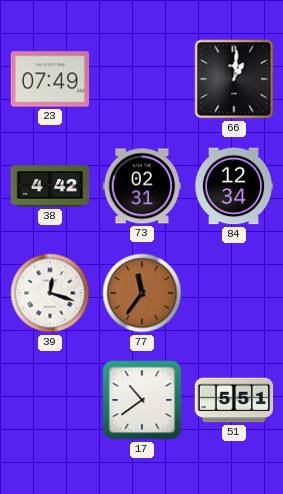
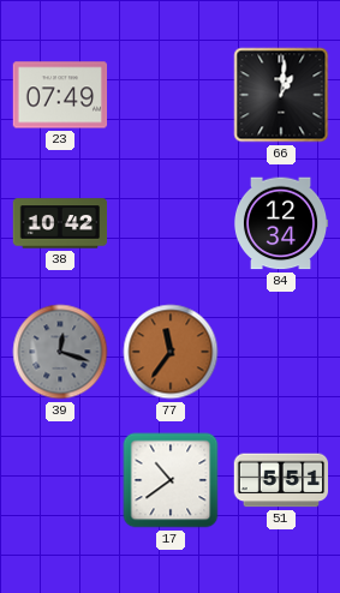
38: 4:42 -> 10:42
73: 02:31 -> none
39 dial: white -> grey
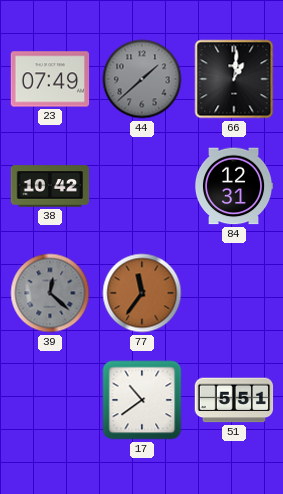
44: none -> 1:38
84: 12:34 -> 12:31
39: 12:18 -> 12:22
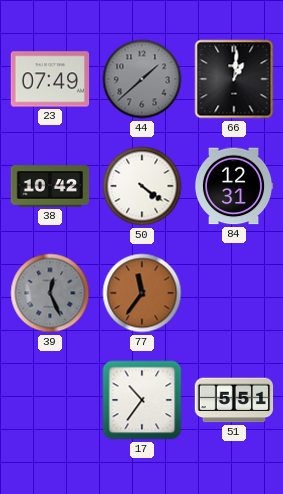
50: none -> 4:21
39: 12:22 -> 12:26
17: 10:39 -> 10:36
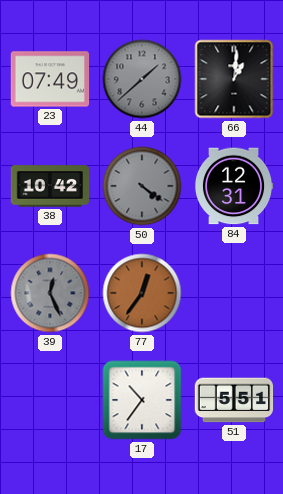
50 dial: white -> grey
77: 11:36 -> 12:36
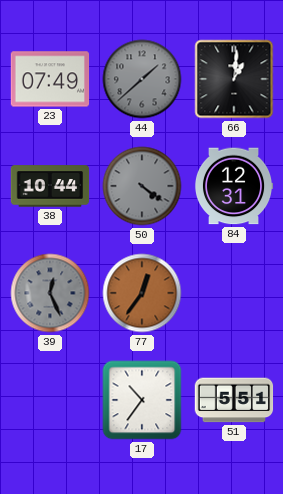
38: 10:42 -> 10:44
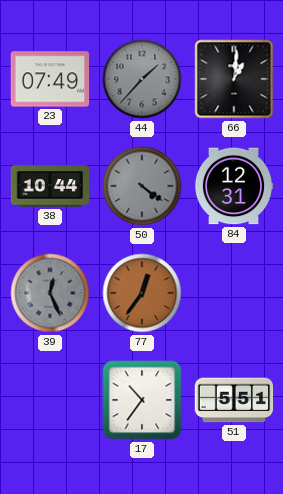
44: 1:38 -> 1:37
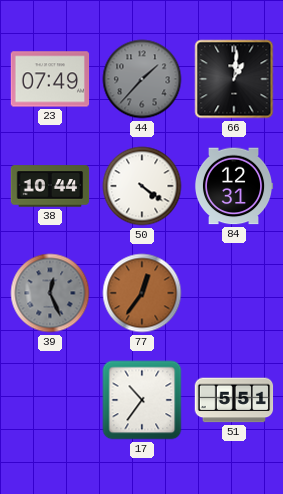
50 dial: grey -> white
